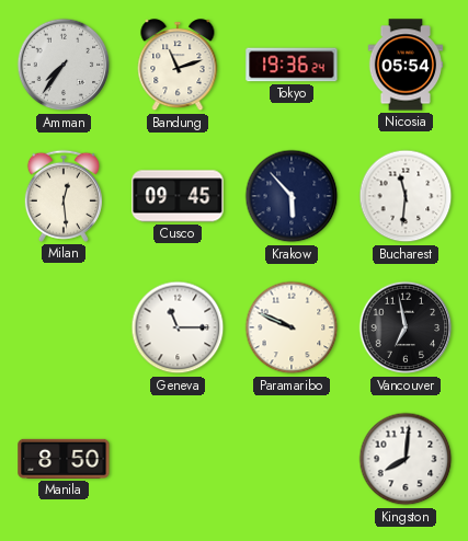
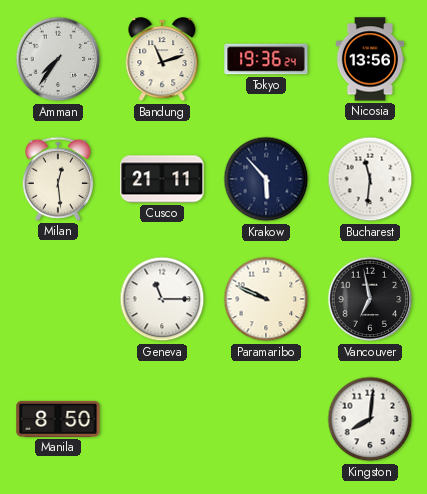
Nicosia: 05:54 -> 13:56
Cusco: 09:45 -> 21:11
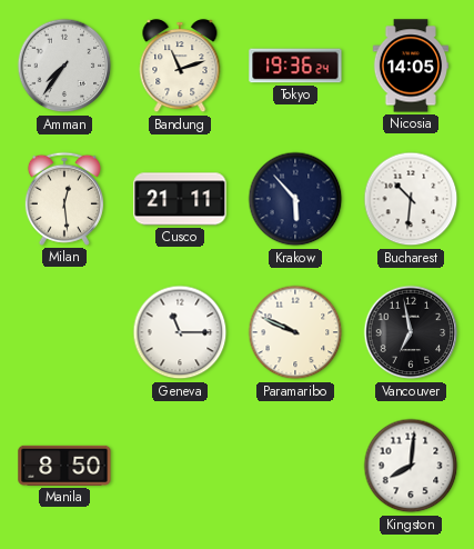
Nicosia: 13:56 -> 14:05
Bucharest: 11:31 -> 10:31
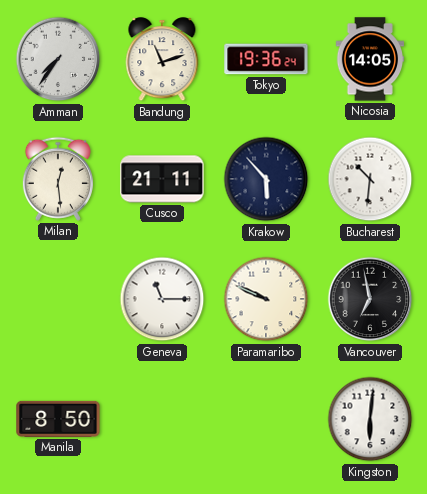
Kingston: 8:01 -> 6:01
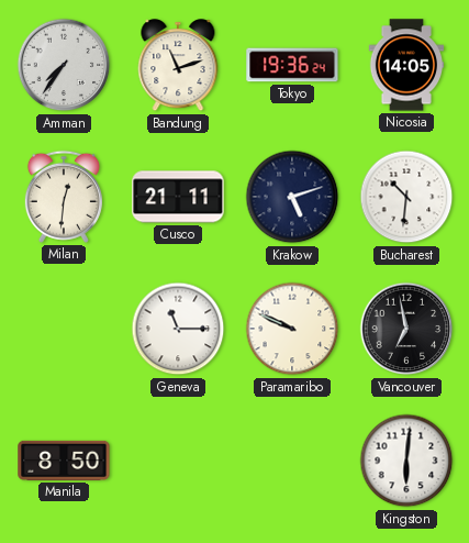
Milan: 12:29 -> 12:31
Krakow: 5:53 -> 5:12
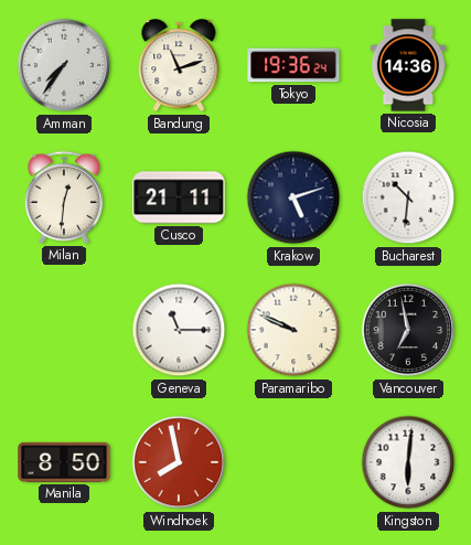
Nicosia: 14:05 -> 14:36
Windhoek: none -> 7:58
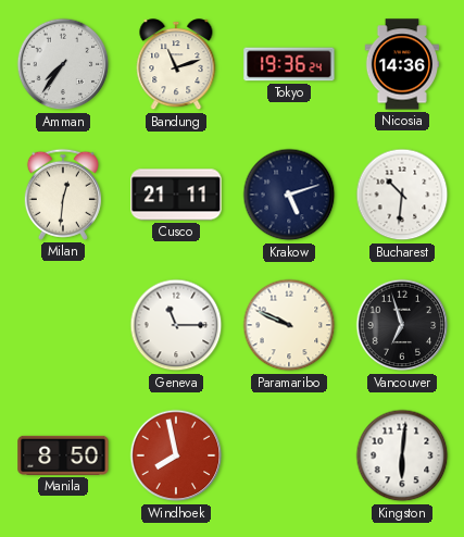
Vancouver: 6:58 -> 6:57
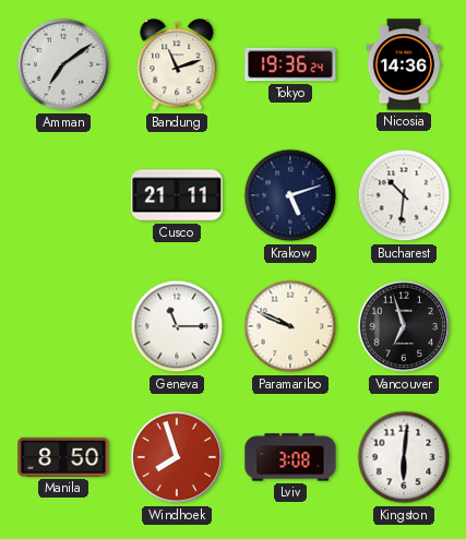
Amman: 7:36 -> 7:09
Milan: 12:31 -> none
Windhoek: 7:58 -> 7:57
Lviv: none -> 3:08
